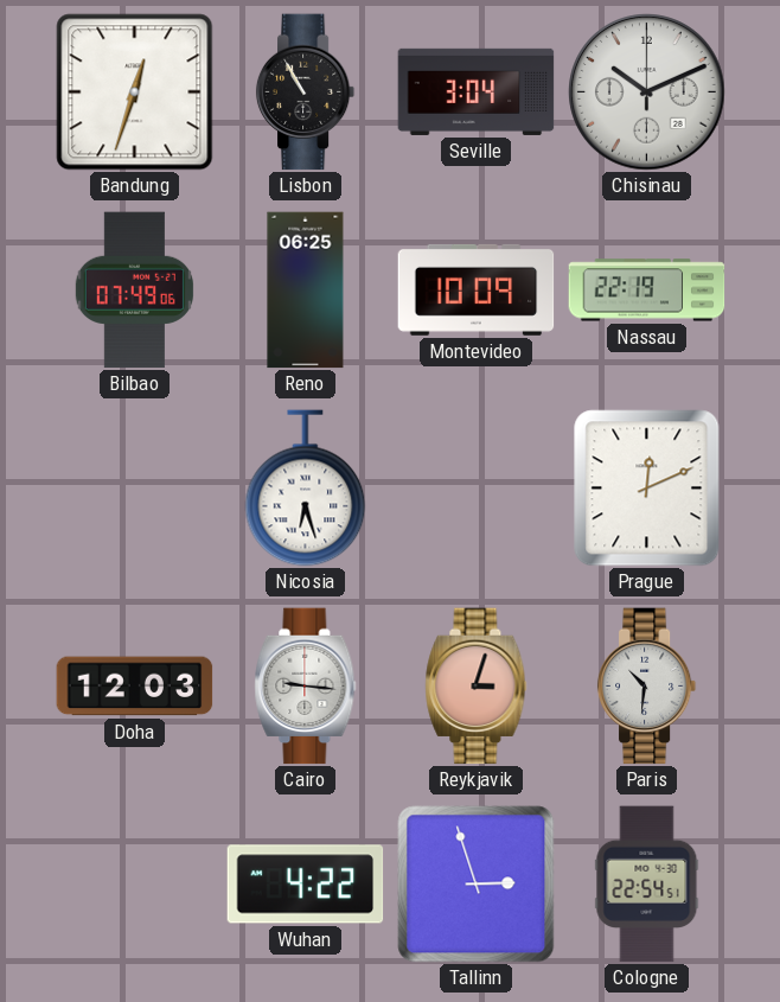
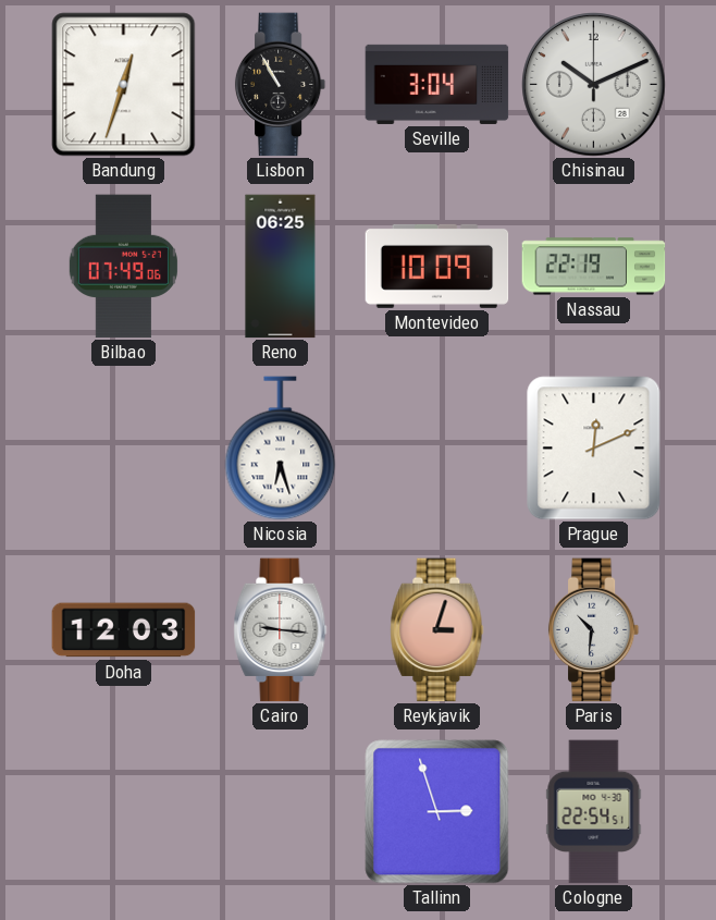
Wuhan: 4:22 -> none
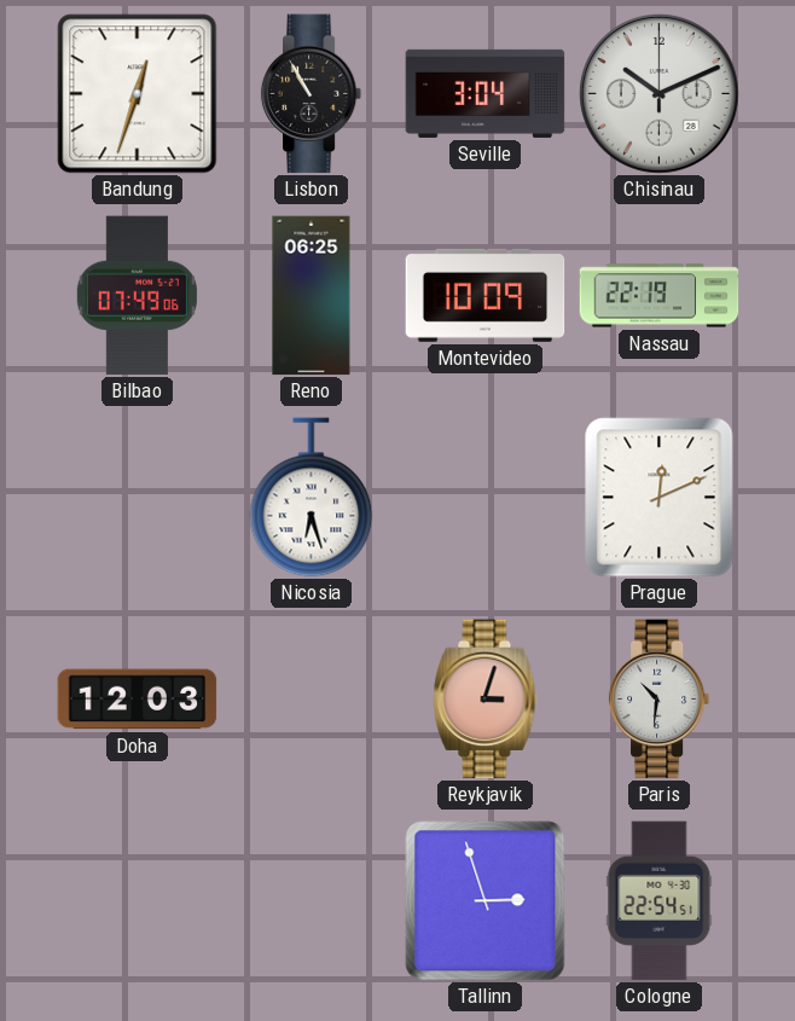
Cairo: 9:16 -> none
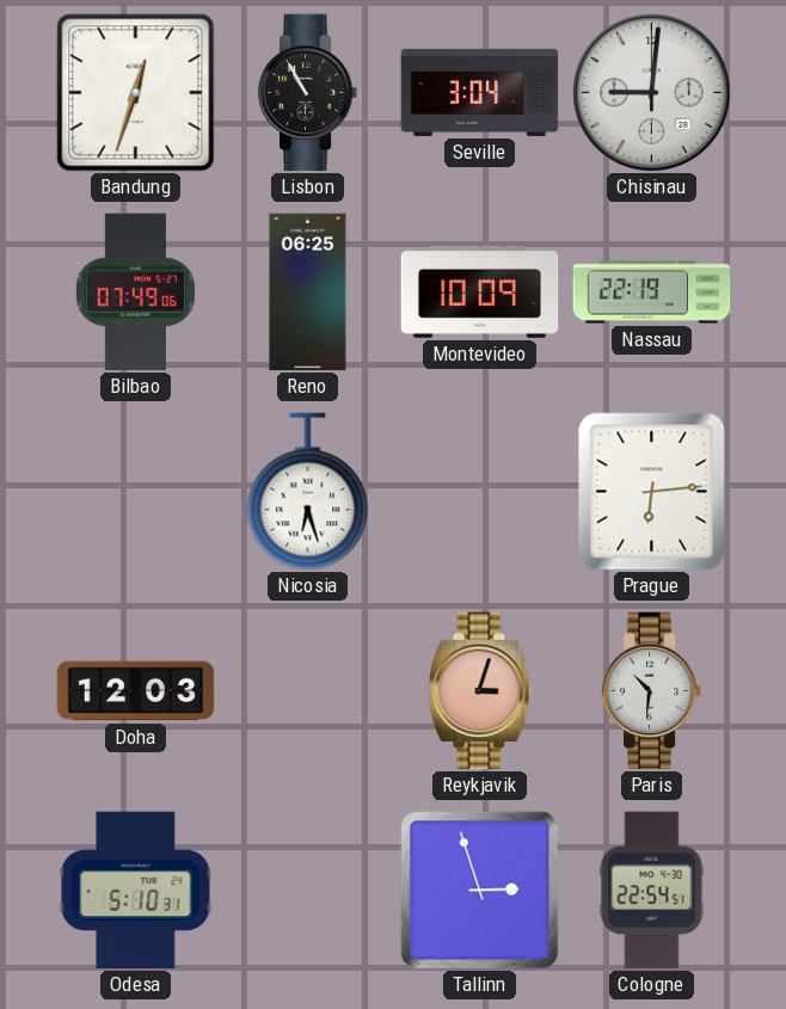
Chisinau: 10:11 -> 9:01
Prague: 12:11 -> 6:14
Odesa: none -> 5:10
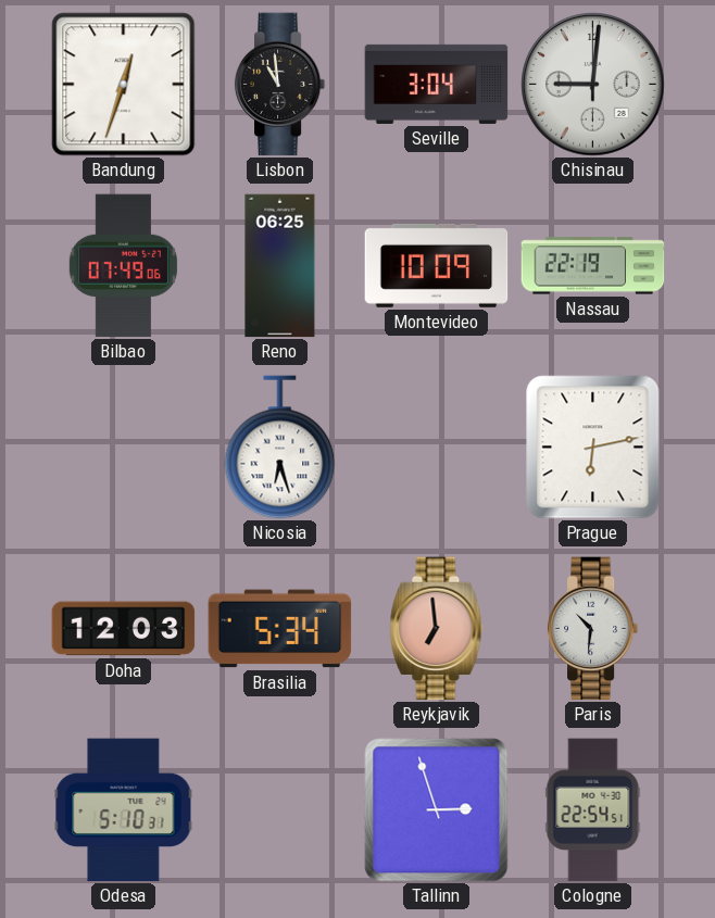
Lisbon: 10:55 -> 10:59
Prague: 6:14 -> 6:13
Brasilia: none -> 5:34
Reykjavik: 3:03 -> 6:59
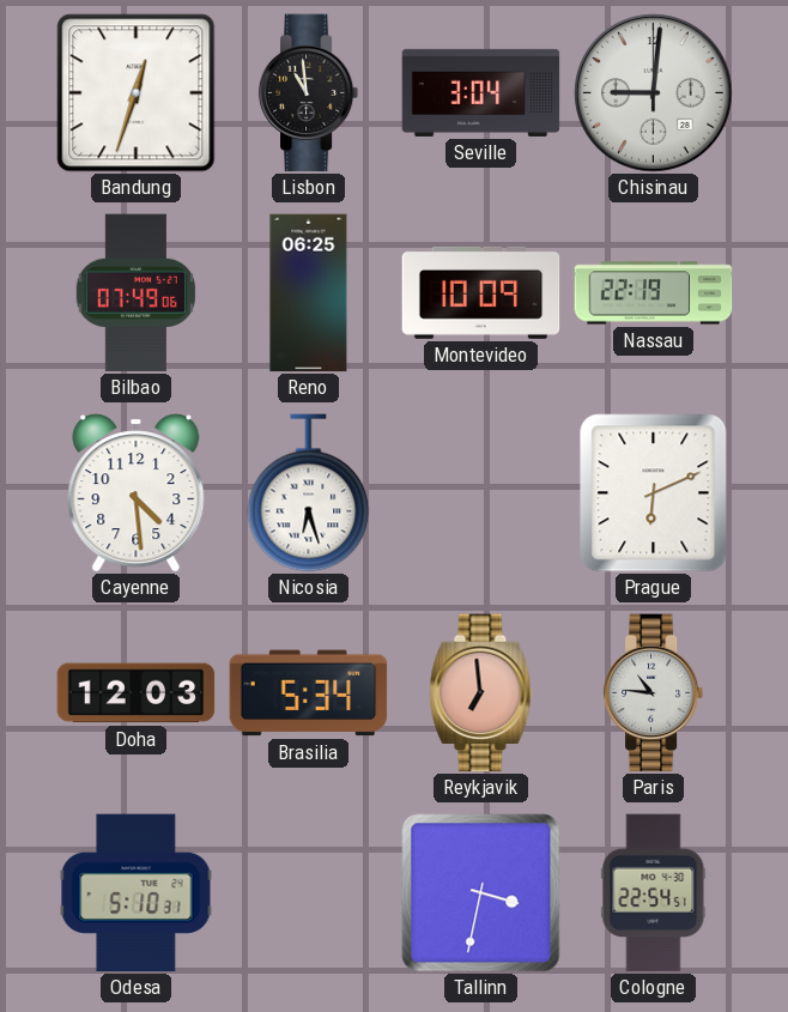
Cayenne: none -> 4:29
Prague: 6:13 -> 6:11
Paris: 10:31 -> 10:46
Tallinn: 2:57 -> 3:32
